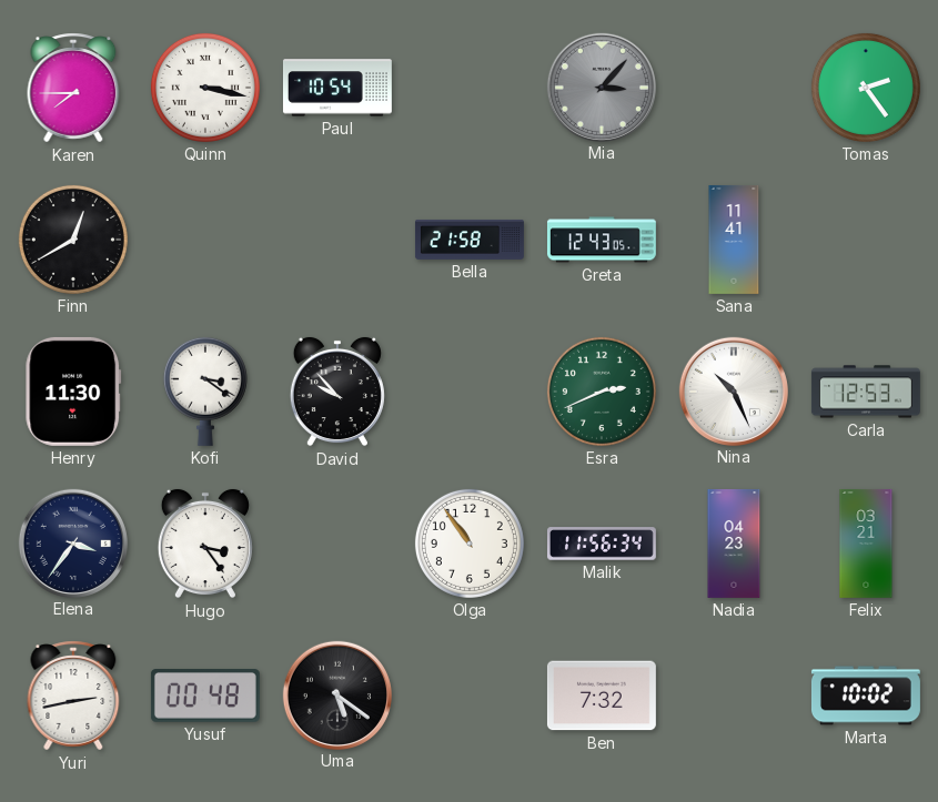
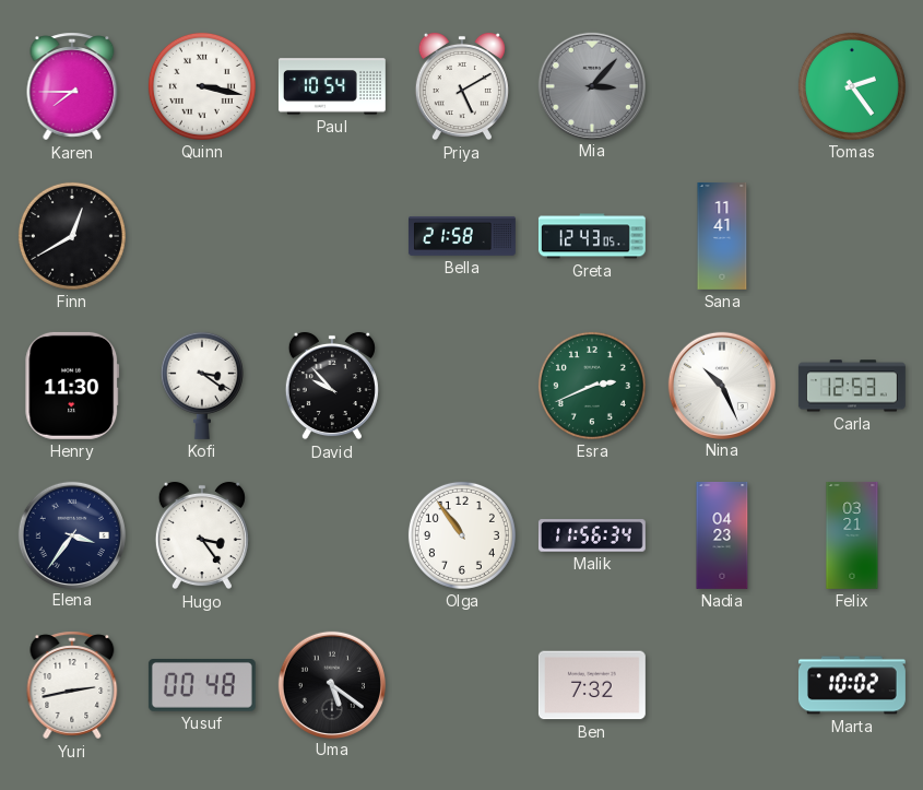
Priya: none -> 5:10
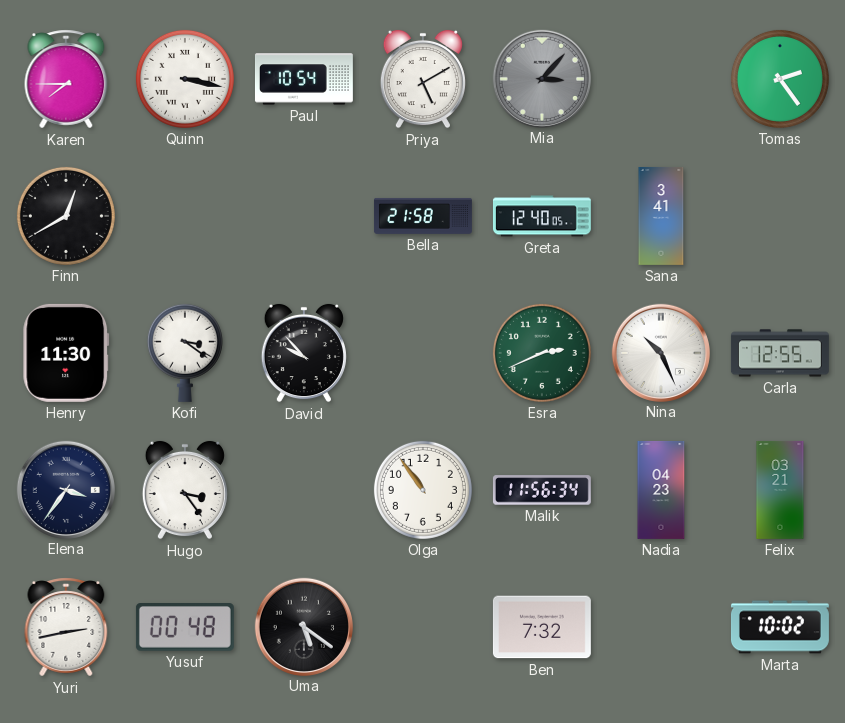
Greta: 12:43 -> 12:40
Sana: 11:41 -> 3:41
Carla: 12:53 -> 12:55
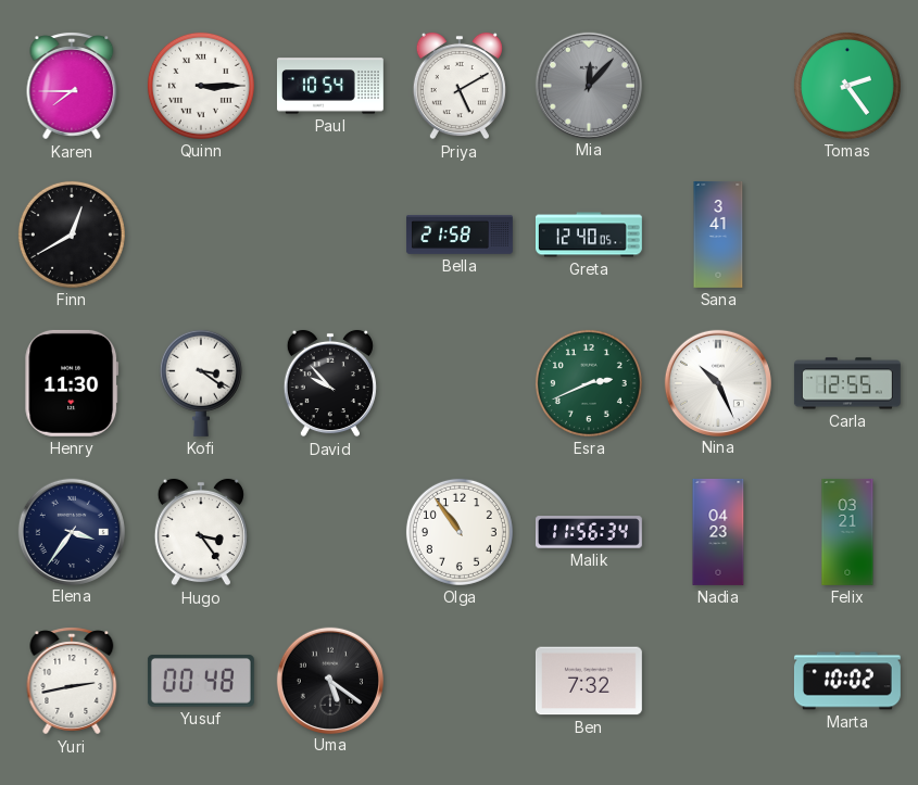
Quinn: 3:17 -> 3:15
Mia: 3:07 -> 12:07
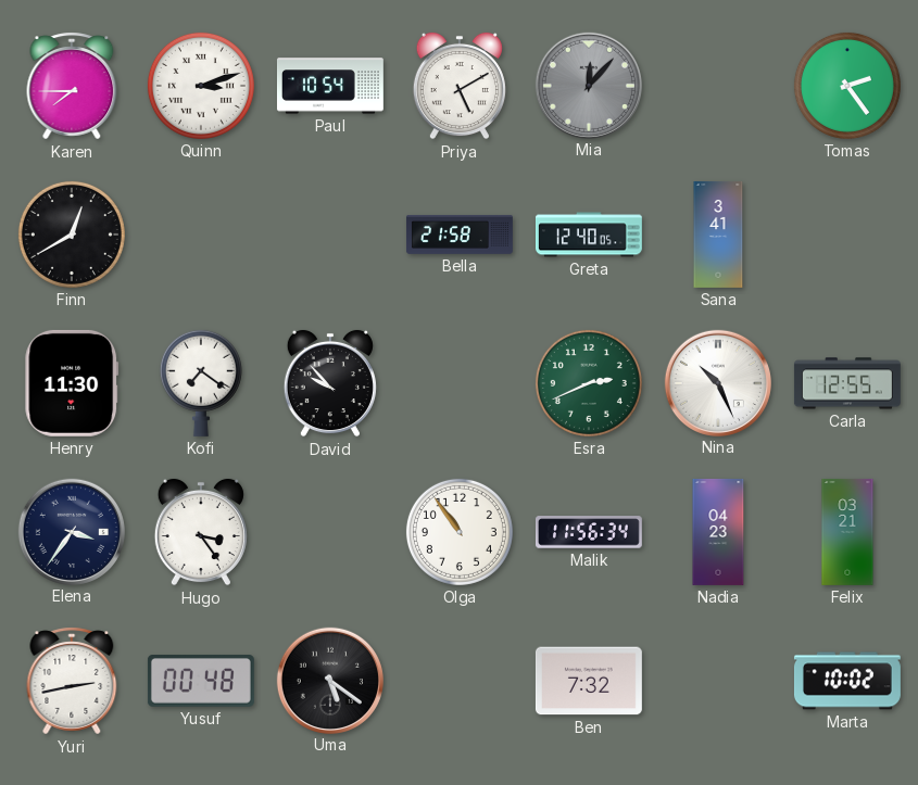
Quinn: 3:15 -> 3:12
Kofi: 3:21 -> 7:21
